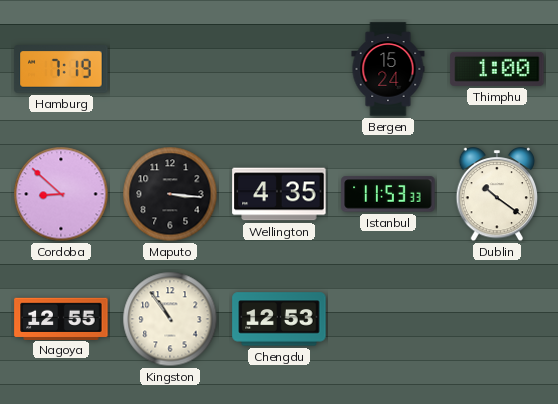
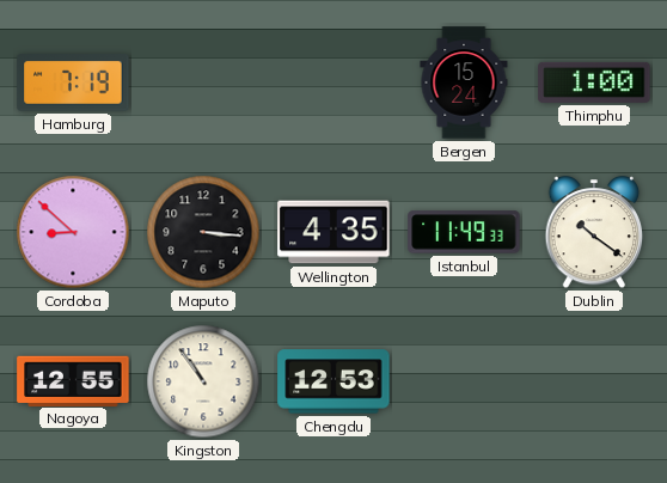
Istanbul: 11:53 -> 11:49
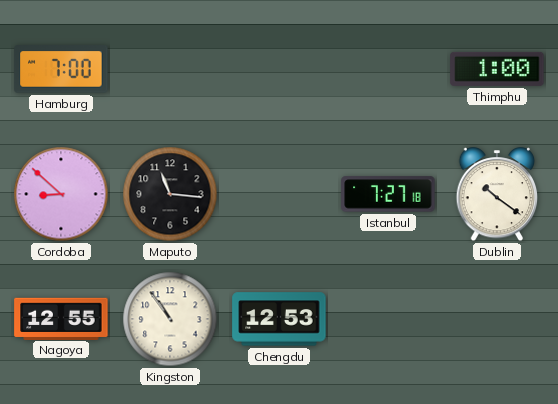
Hamburg: 7:19 -> 7:00
Bergen: 15:24 -> none
Maputo: 3:16 -> 11:16
Wellington: 4:35 -> none
Istanbul: 11:49 -> 7:27
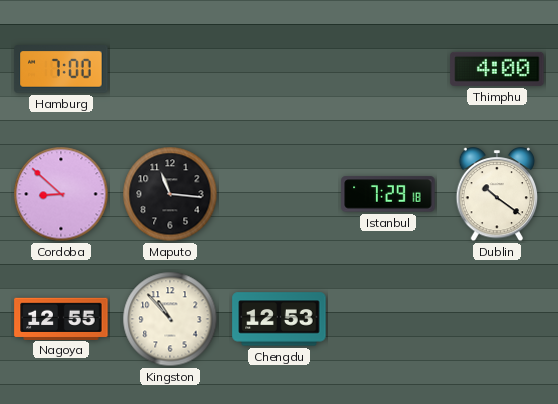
Thimphu: 1:00 -> 4:00
Istanbul: 7:27 -> 7:29
Kingston: 10:54 -> 10:53
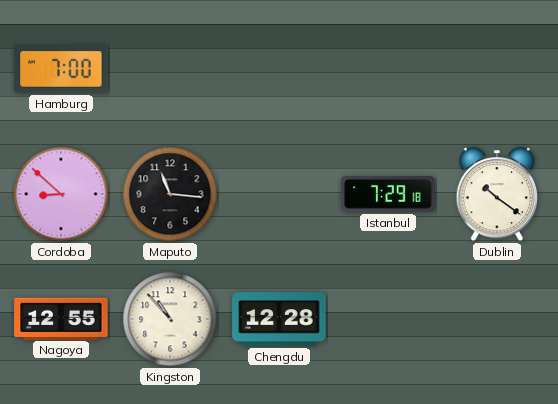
Thimphu: 4:00 -> none
Chengdu: 12:53 -> 12:28
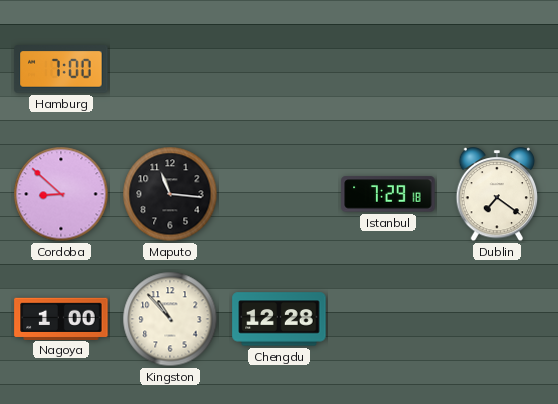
Dublin: 10:21 -> 7:21
Nagoya: 12:55 -> 1:00
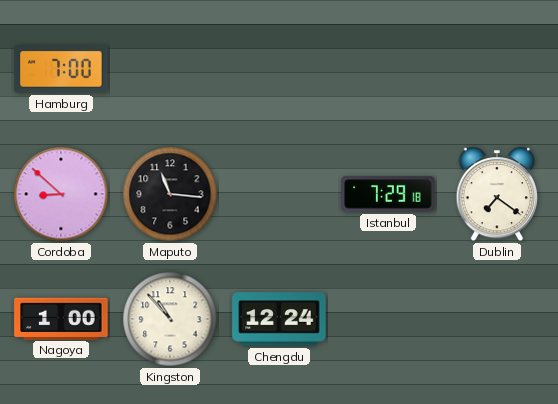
Chengdu: 12:28 -> 12:24
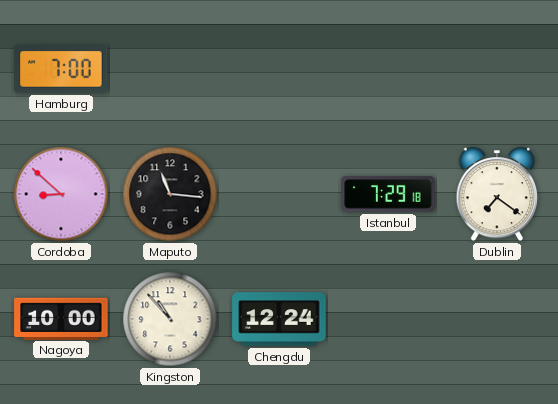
Nagoya: 1:00 -> 10:00
